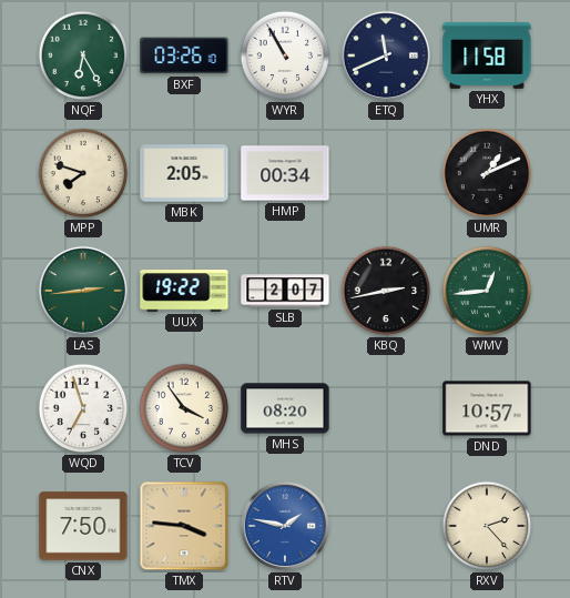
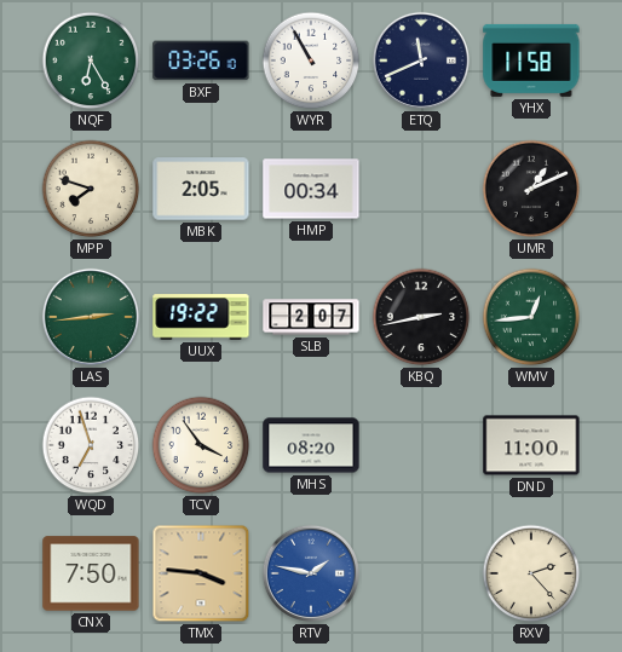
DND: 10:57 -> 11:00
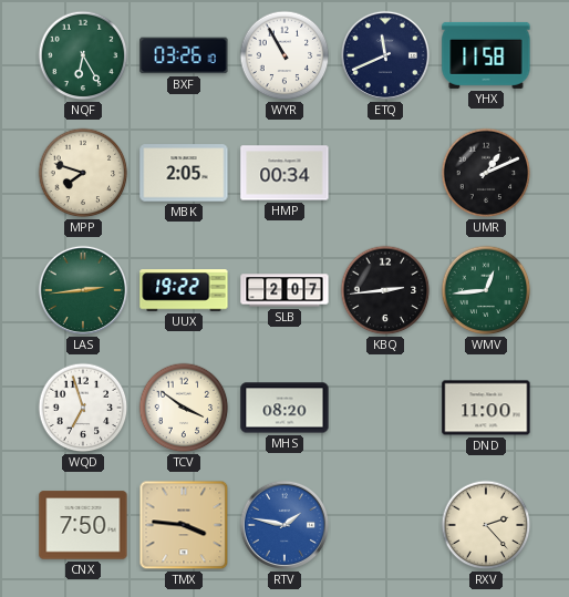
KBQ: 2:43 -> 2:44
TCV: 3:54 -> 3:51
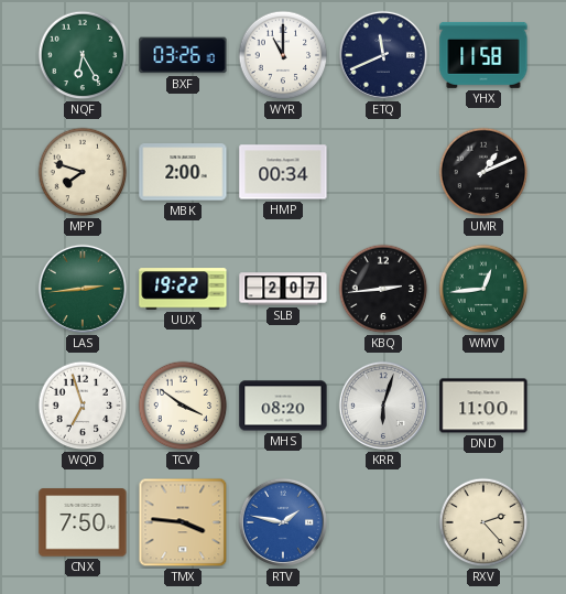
WYR: 10:55 -> 11:00
MBK: 2:05 -> 2:00
KRR: none -> 6:03
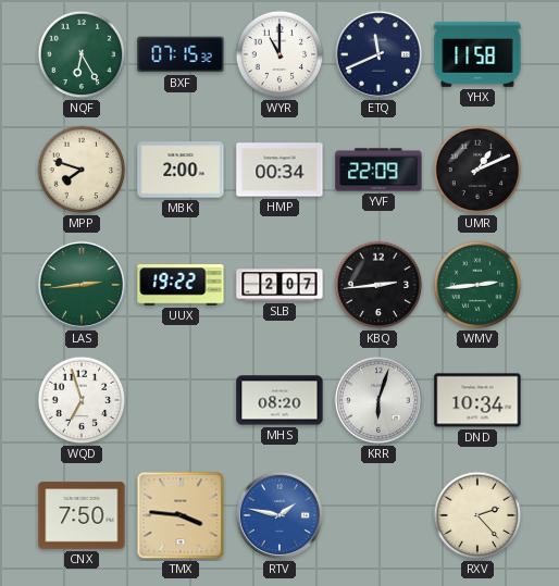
BXF: 03:26 -> 07:15
YVF: none -> 22:09
WMV: 12:44 -> 2:44
TCV: 3:51 -> none
DND: 11:00 -> 10:34
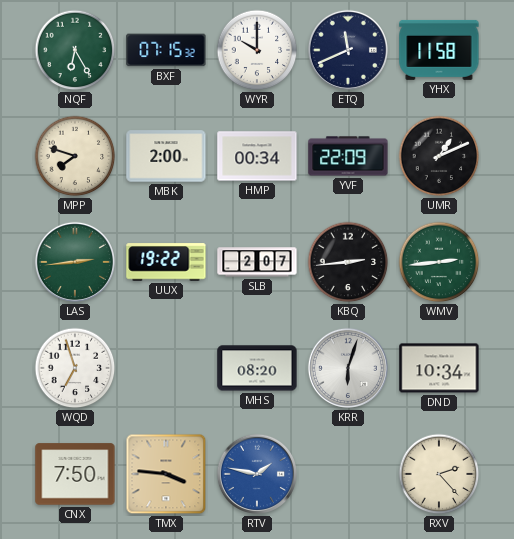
WYR: 11:00 -> 10:00
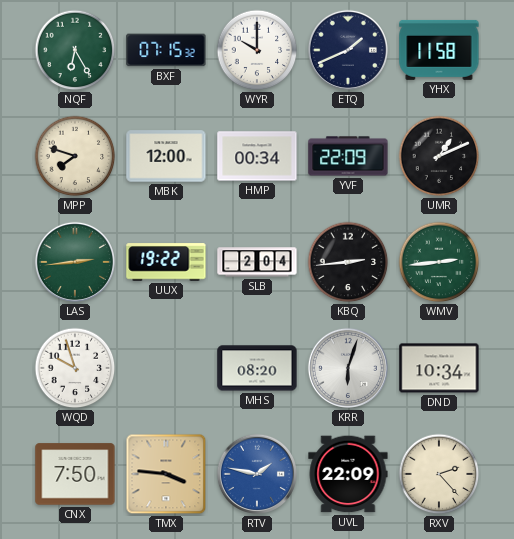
ETQ: 11:41 -> 1:41
MBK: 2:00 -> 12:00
SLB: 2:07 -> 2:04
WQD: 6:57 -> 9:57
UVL: none -> 22:09
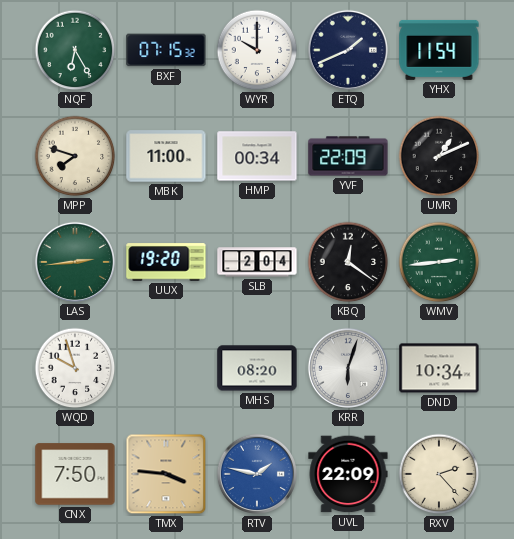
YHX: 11:58 -> 11:54
MBK: 12:00 -> 11:00
UUX: 19:22 -> 19:20
KBQ: 2:44 -> 12:21
